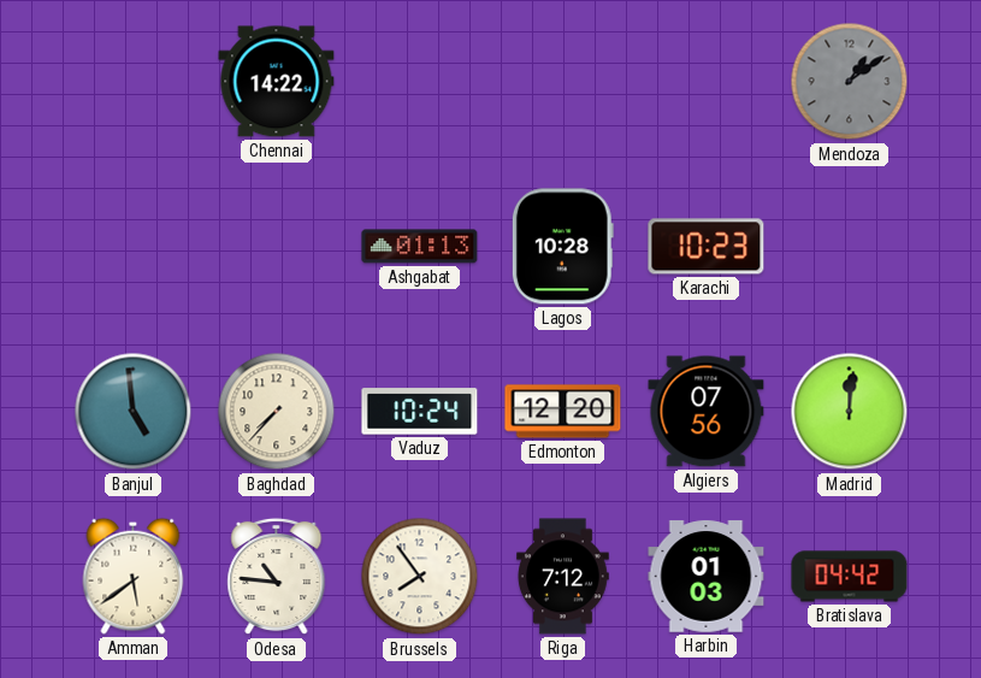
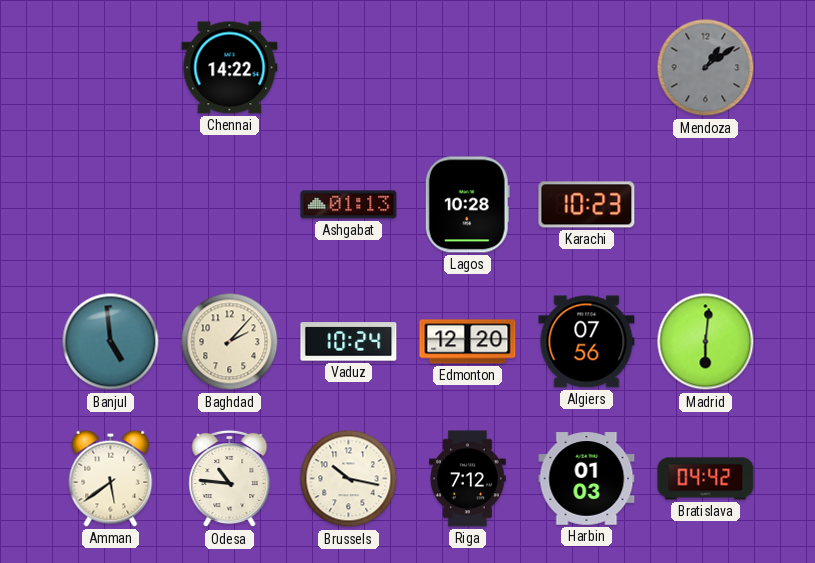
Baghdad: 7:37 -> 2:07
Madrid: 12:01 -> 6:01
Brussels: 7:54 -> 10:17
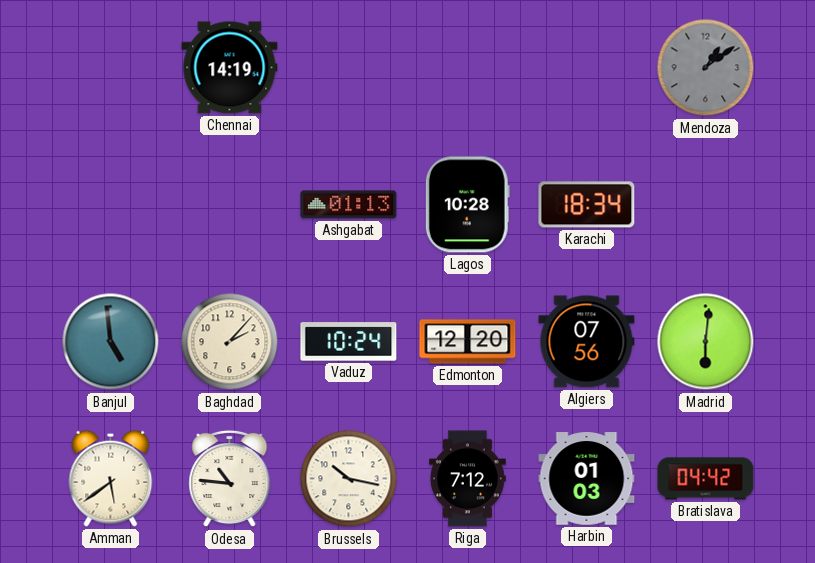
Chennai: 14:22 -> 14:19
Karachi: 10:23 -> 18:34
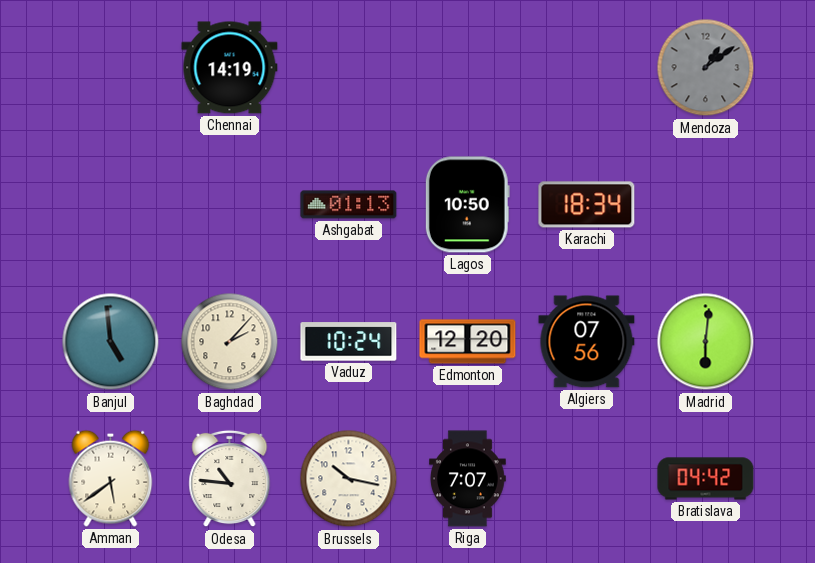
Lagos: 10:28 -> 10:50
Riga: 7:12 -> 7:07
Harbin: 01:03 -> none
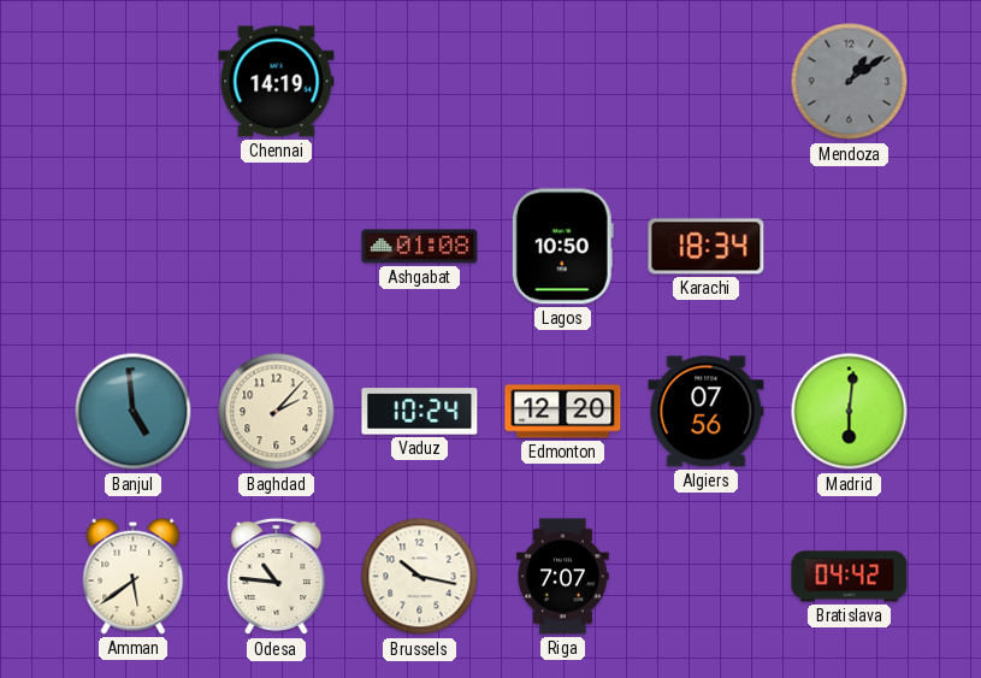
Ashgabat: 01:13 -> 01:08
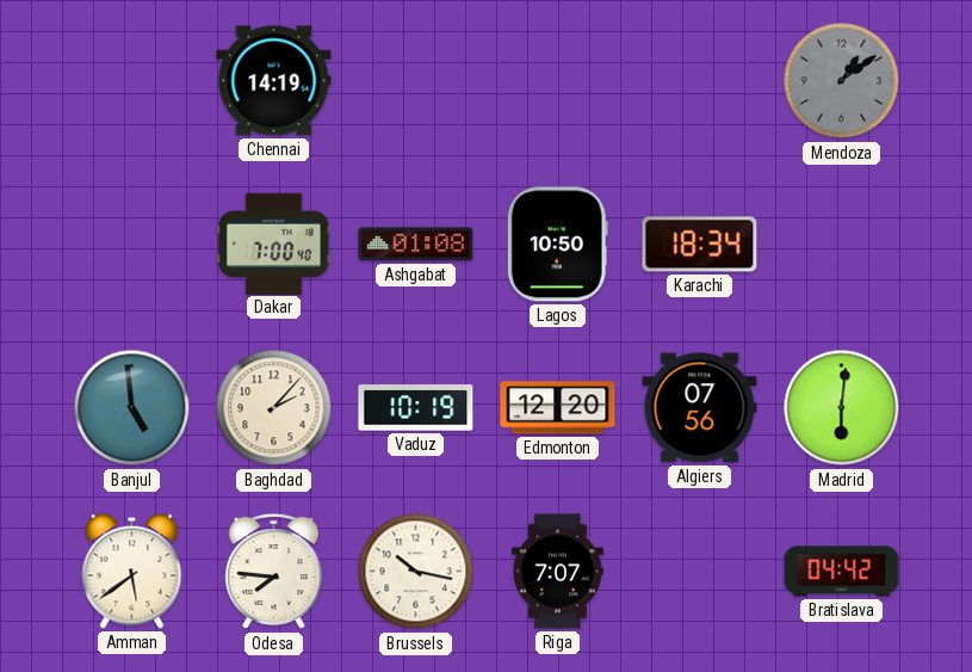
Dakar: none -> 7:00
Vaduz: 10:24 -> 10:19
Odesa: 10:46 -> 7:46
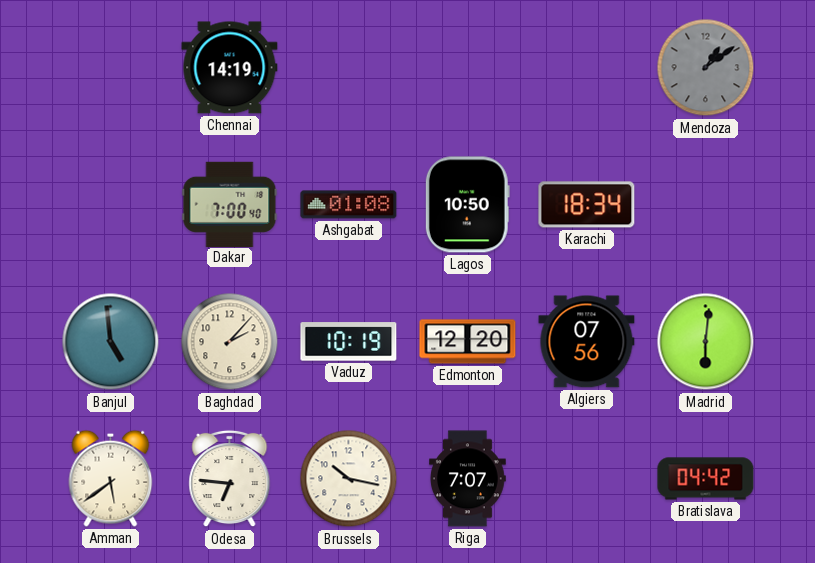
Odesa: 7:46 -> 6:46
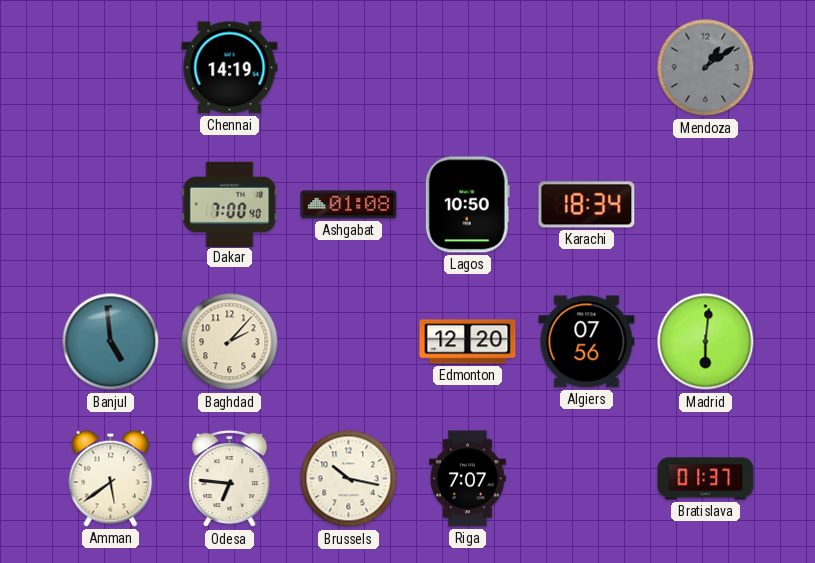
Vaduz: 10:19 -> none
Bratislava: 04:42 -> 01:37
